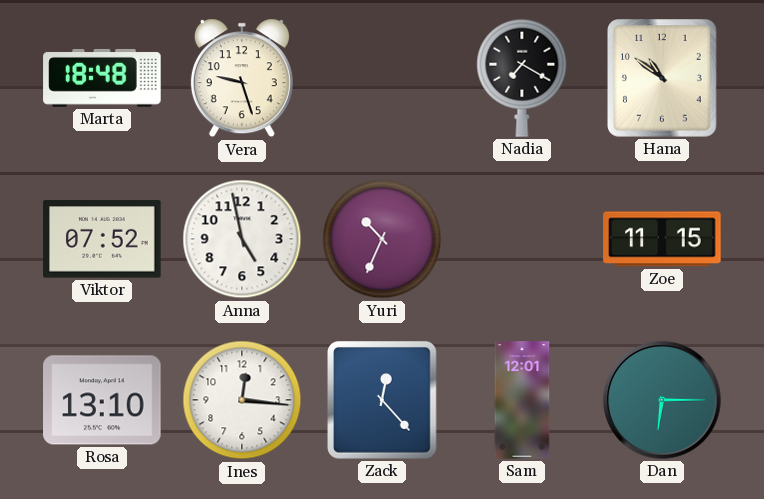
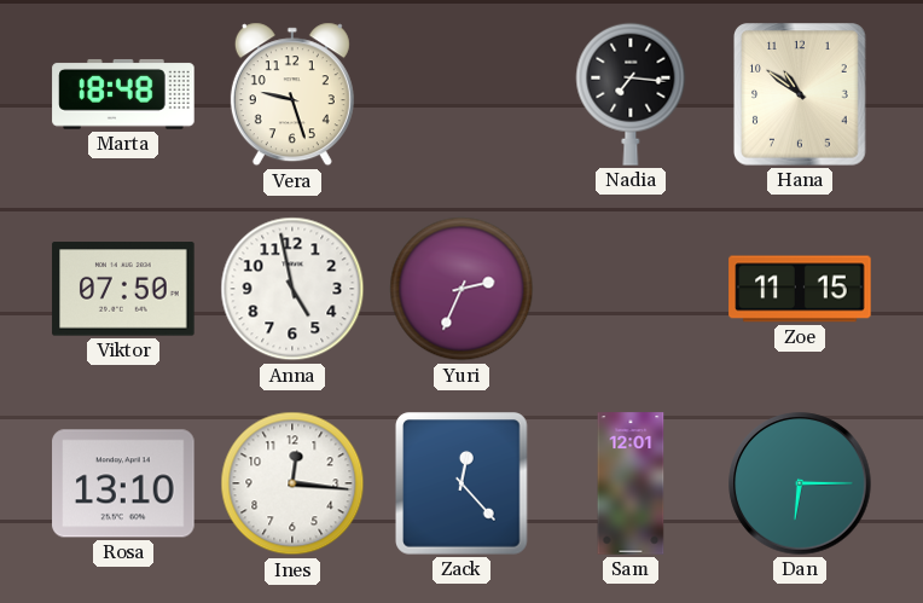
Nadia: 7:20 -> 7:16
Viktor: 07:52 -> 07:50
Yuri: 10:34 -> 2:34
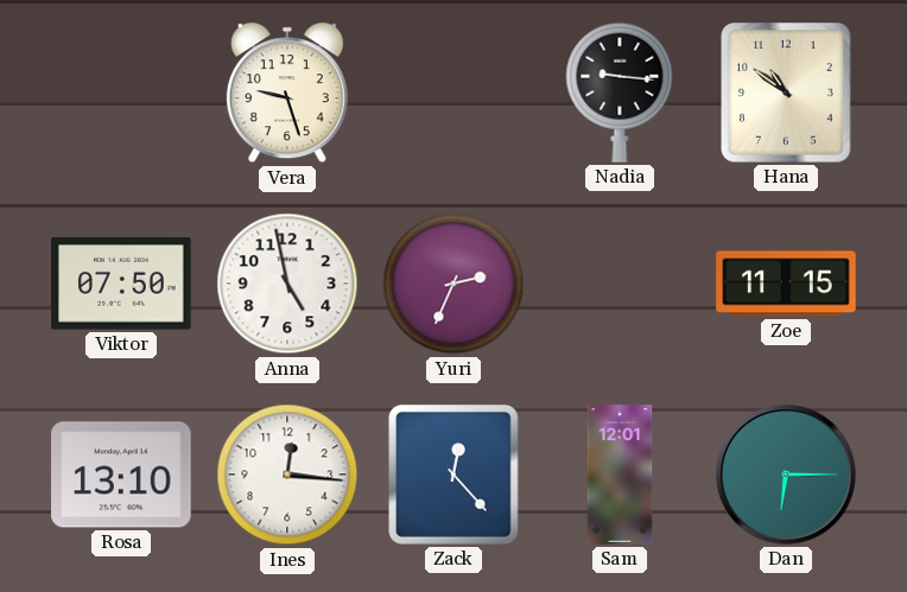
Marta: 18:48 -> none
Nadia: 7:16 -> 9:16
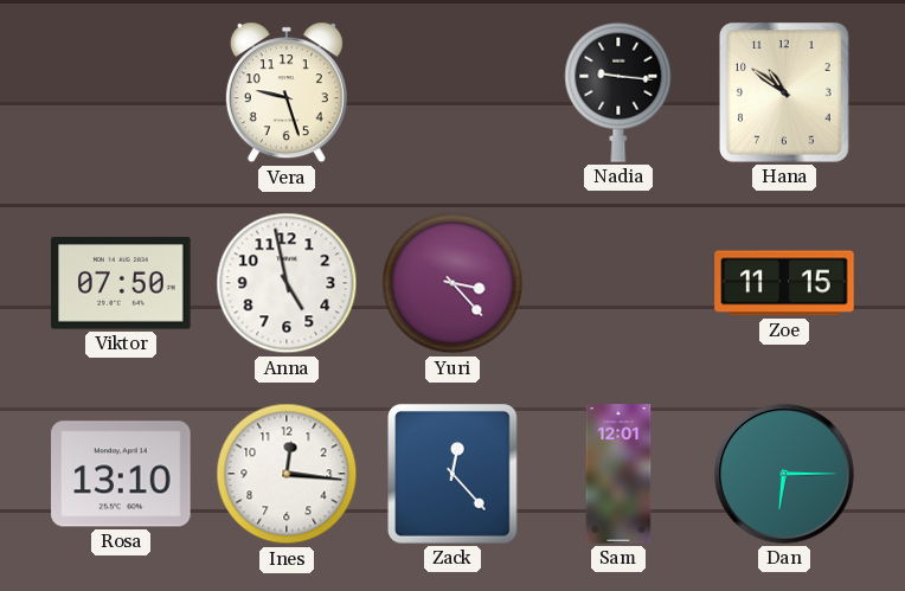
Yuri: 2:34 -> 3:23
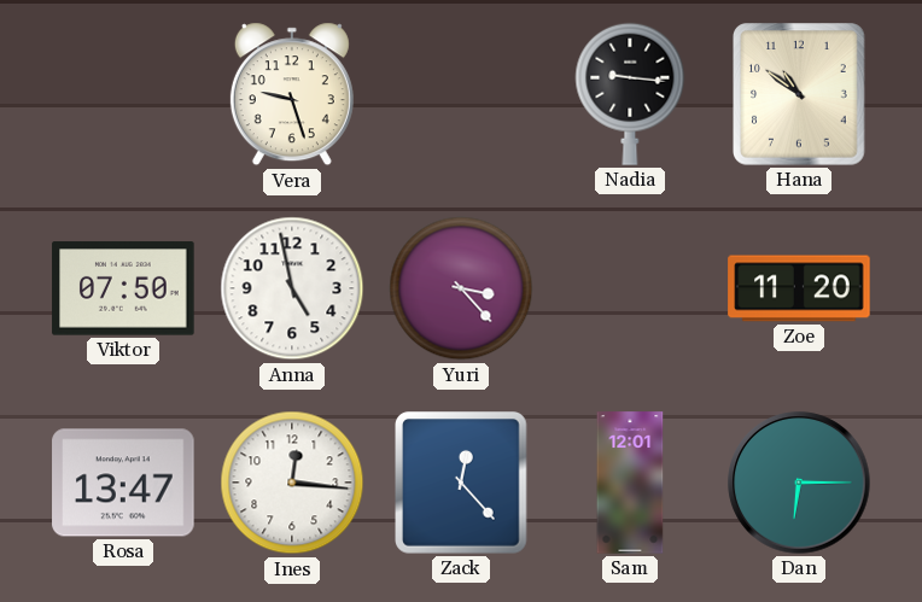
Zoe: 11:15 -> 11:20
Rosa: 13:10 -> 13:47
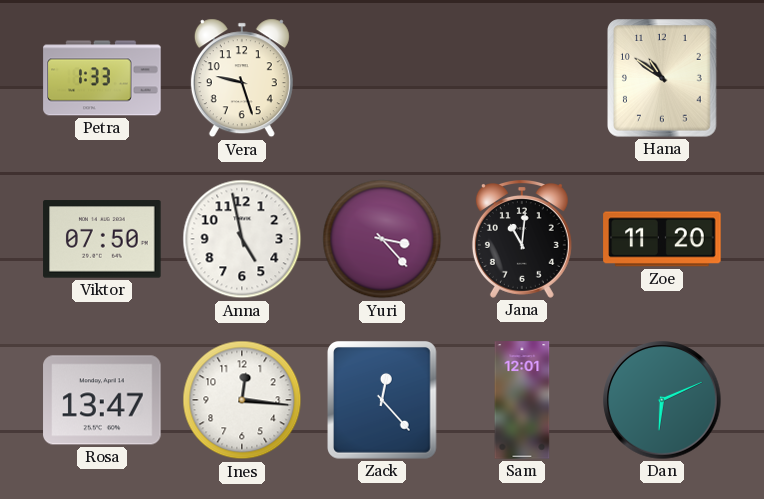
Petra: none -> 1:33
Nadia: 9:16 -> none
Jana: none -> 11:01
Dan: 6:15 -> 6:11
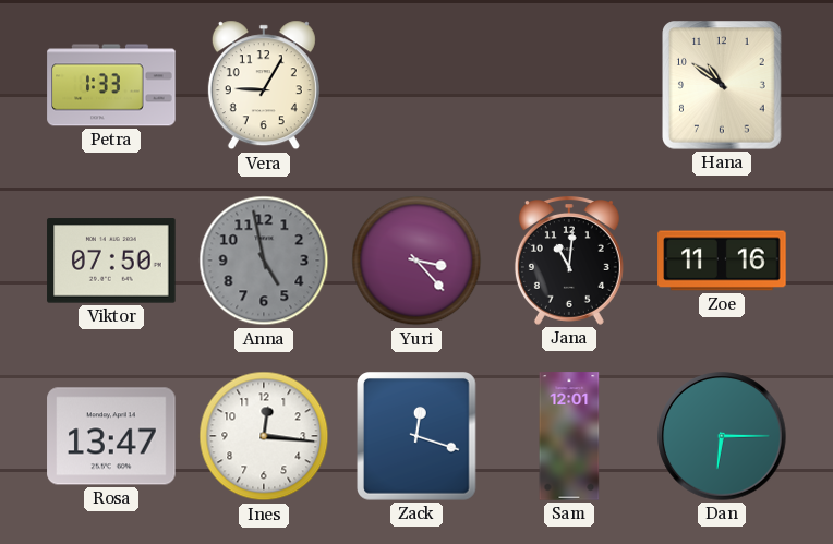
Vera: 9:27 -> 9:05
Anna dial: white -> grey
Zoe: 11:20 -> 11:16
Zack: 12:23 -> 12:18
Dan: 6:11 -> 6:15
